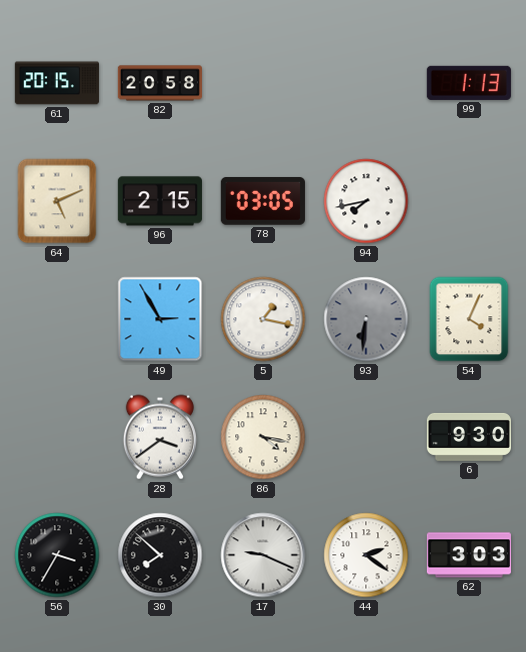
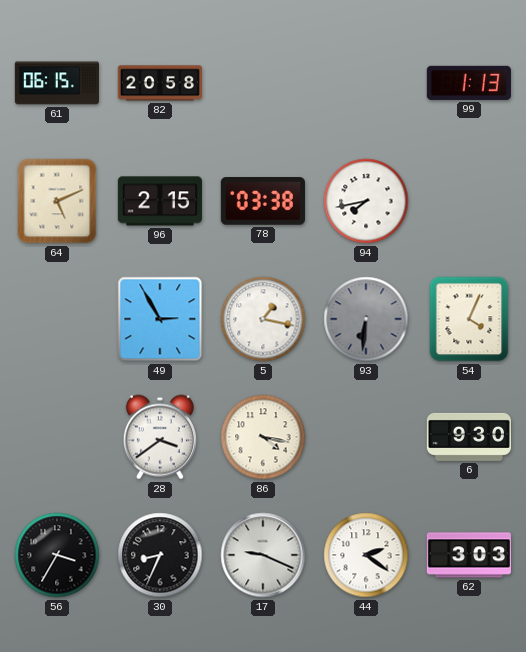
61: 20:15 -> 06:15
78: 03:05 -> 03:38
30: 7:52 -> 8:34
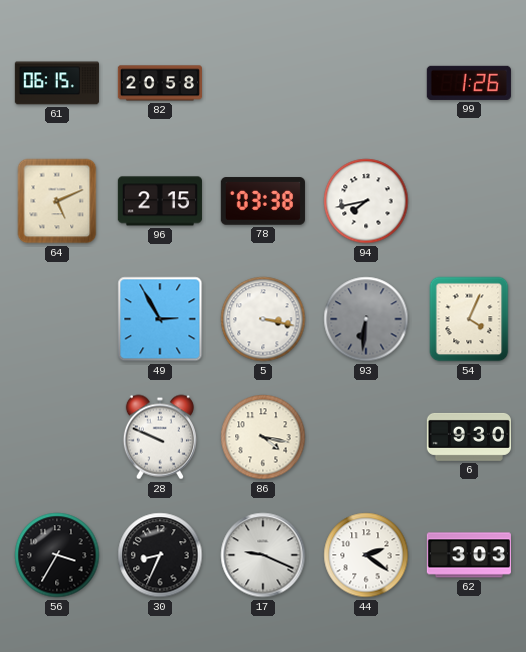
99: 1:13 -> 1:26
5: 1:17 -> 3:17
28: 3:39 -> 9:49
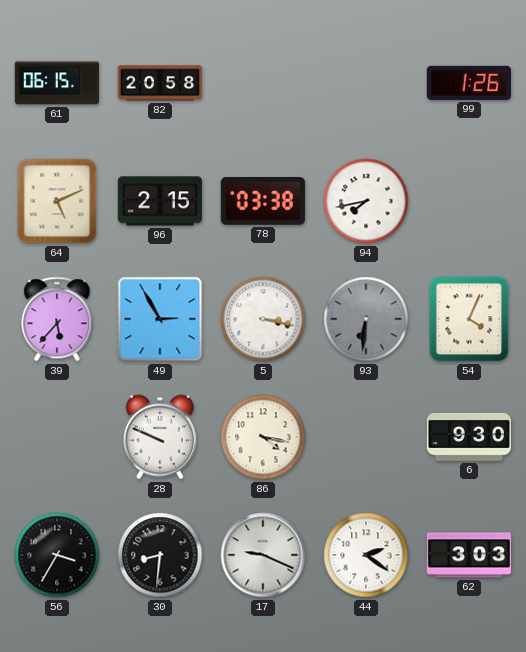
39: none -> 5:37
30: 8:34 -> 8:31
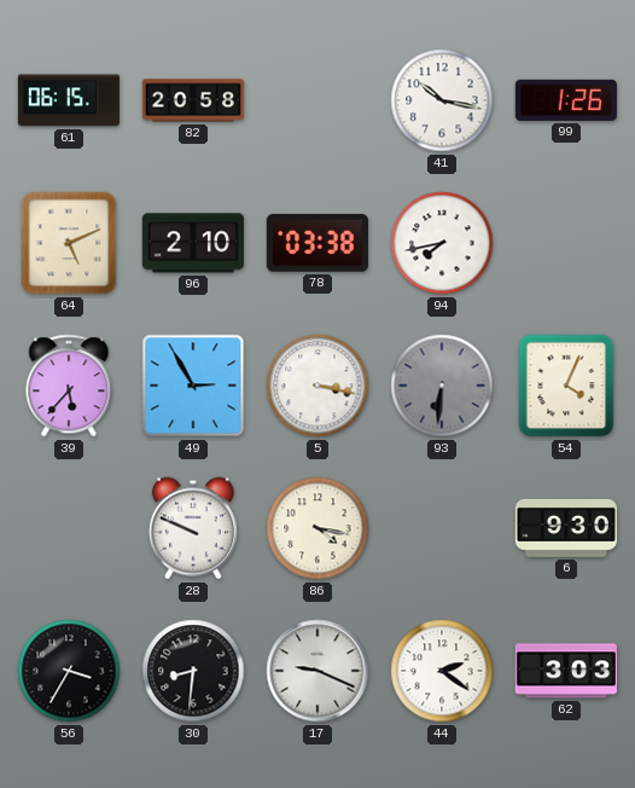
41: none -> 10:17
96: 2:15 -> 2:10
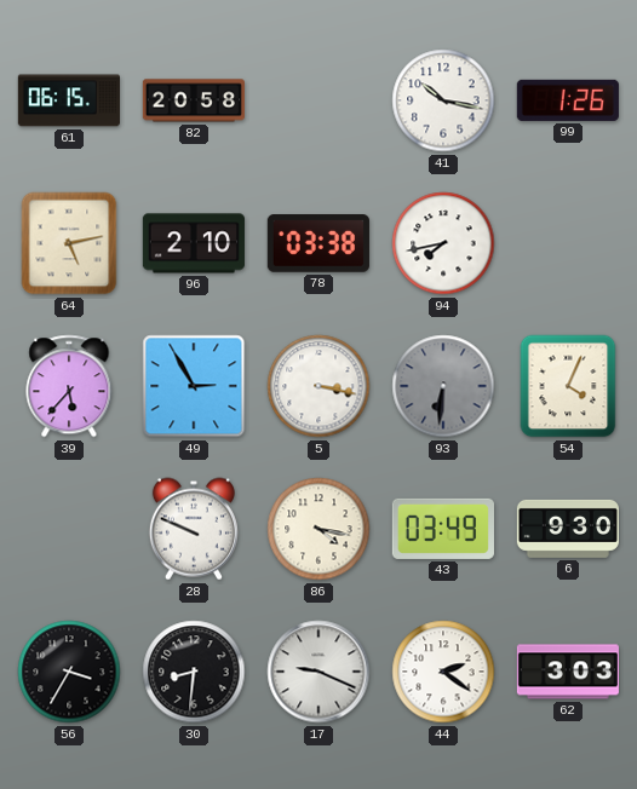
64: 5:11 -> 5:13
43: none -> 03:49
